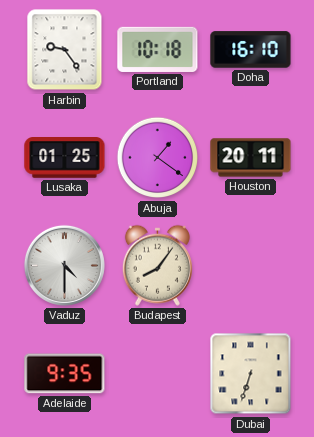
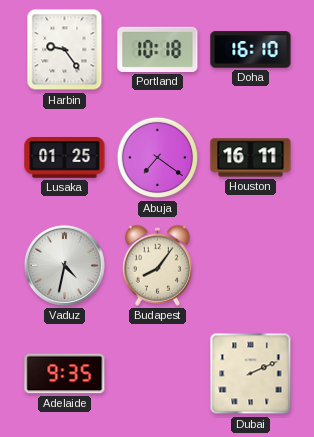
Abuja: 1:21 -> 7:21
Houston: 20:11 -> 16:11
Vaduz: 4:30 -> 4:32
Dubai: 6:33 -> 2:11
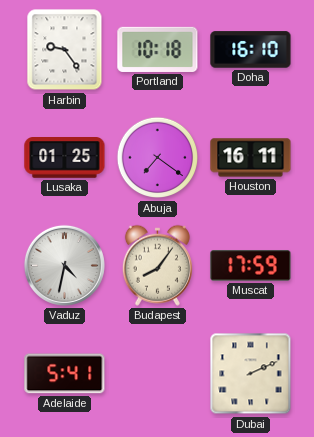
Muscat: none -> 17:59
Adelaide: 9:35 -> 5:41
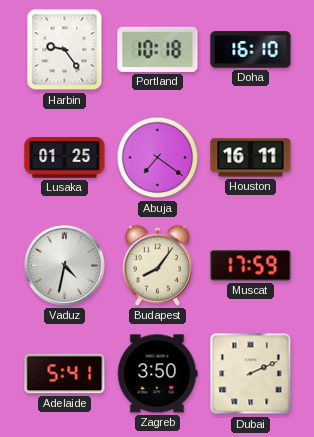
Zagreb: none -> 3:50
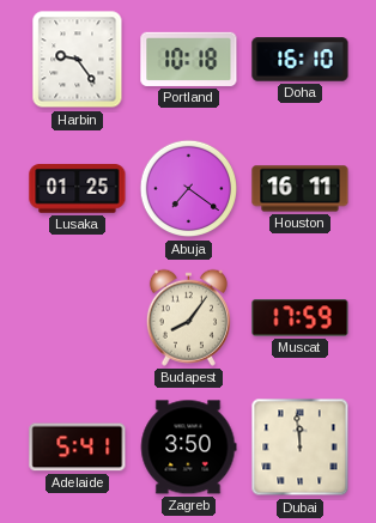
Vaduz: 4:32 -> none
Dubai: 2:11 -> 11:59
